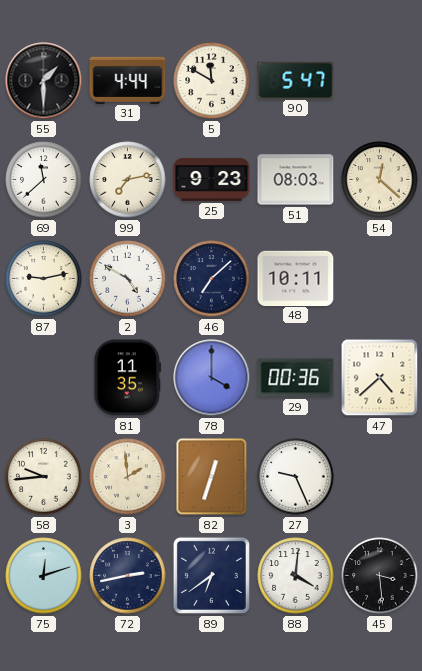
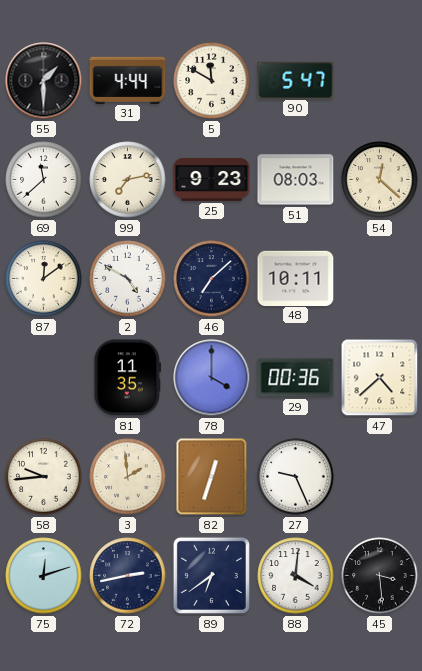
87: 9:13 -> 12:09
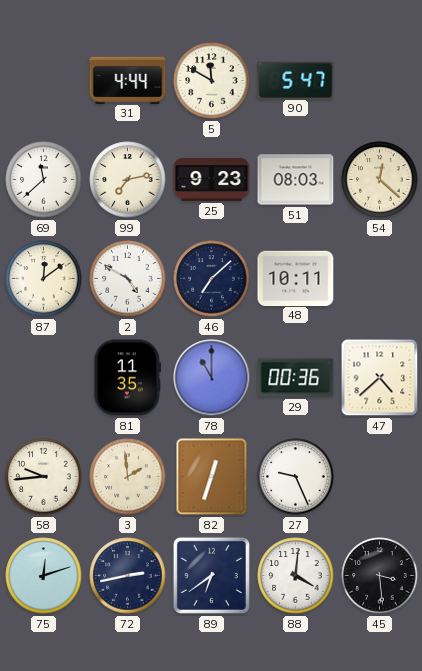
55: 1:30 -> none
78: 4:00 -> 11:00
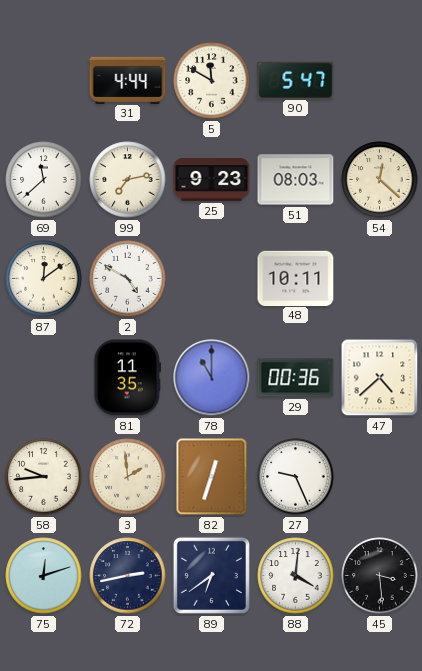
46: 7:08 -> none
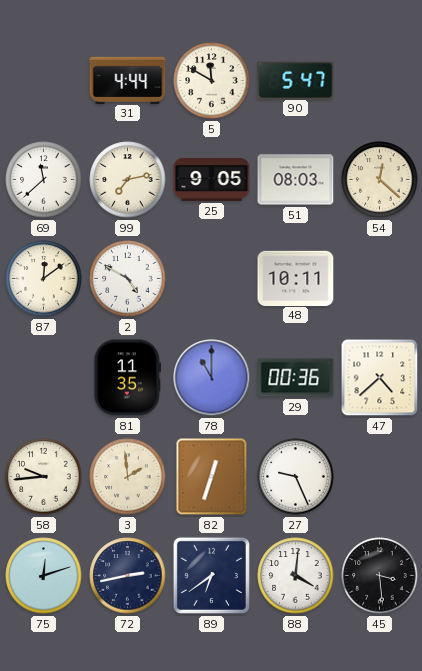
25: 9:23 -> 9:05
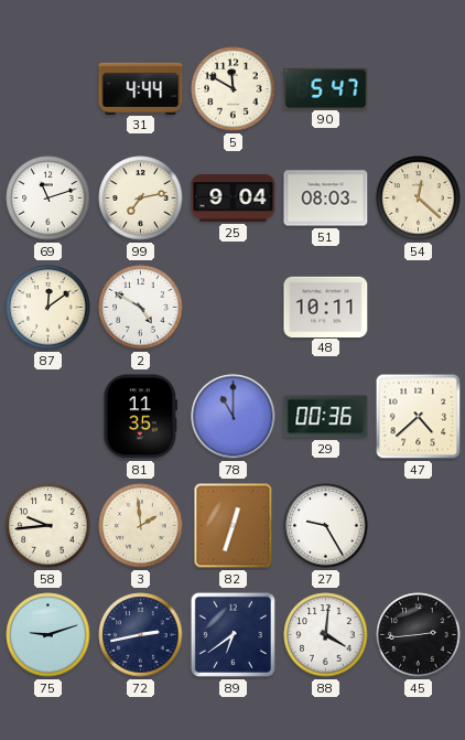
69: 11:38 -> 11:12
25: 9:05 -> 9:04
27: 9:26 -> 9:25
75: 12:12 -> 9:12
45: 3:29 -> 2:44
